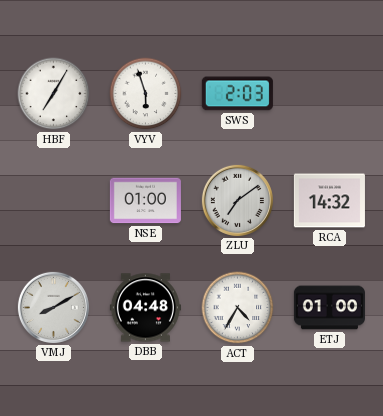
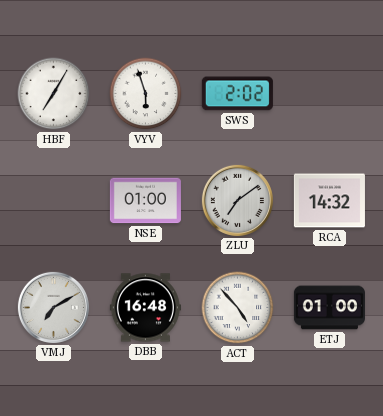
SWS: 2:03 -> 2:02
VMJ: 8:10 -> 7:10
DBB: 04:48 -> 16:48
ACT: 4:35 -> 4:53
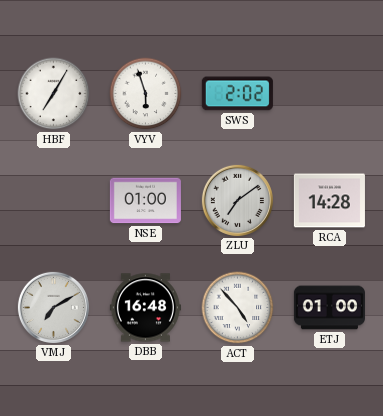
RCA: 14:32 -> 14:28
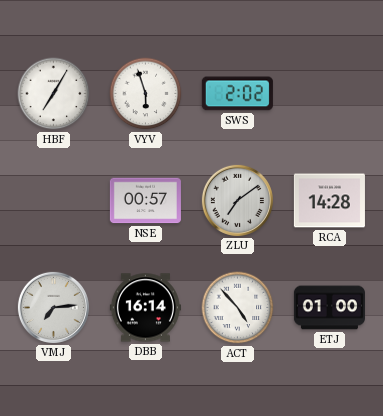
NSE: 01:00 -> 00:57
VMJ: 7:10 -> 7:14
DBB: 16:48 -> 16:14
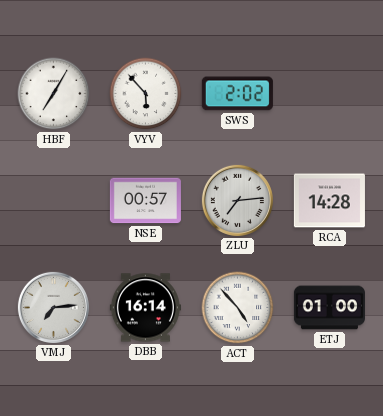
VYV: 5:57 -> 5:53
ZLU: 7:09 -> 7:14
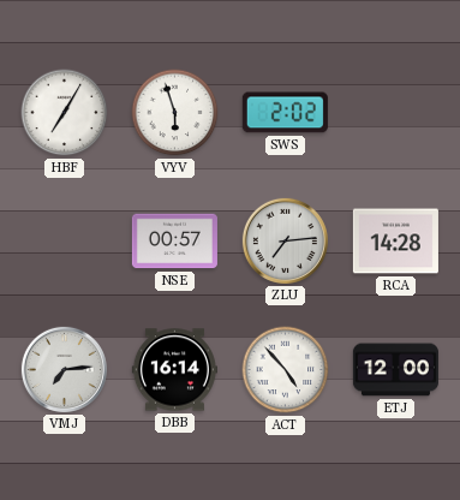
VYV: 5:53 -> 5:57
ETJ: 01:00 -> 12:00
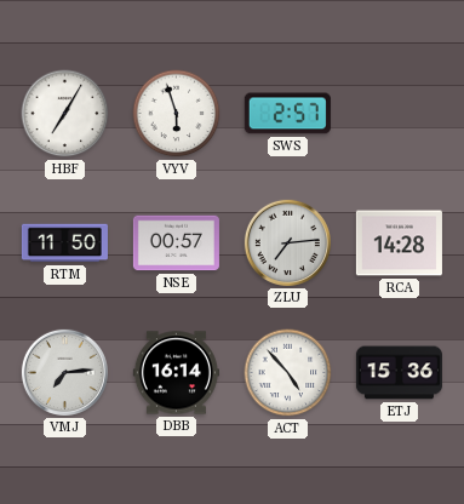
SWS: 2:02 -> 2:57
RTM: none -> 11:50
ETJ: 12:00 -> 15:36
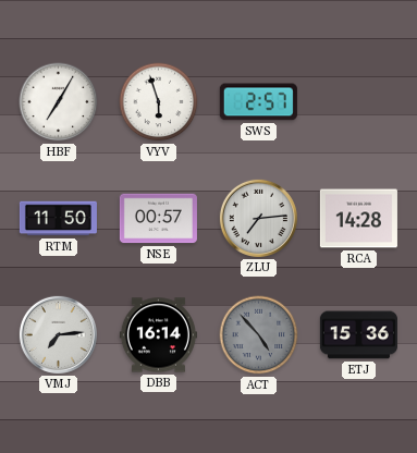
ACT dial: white -> grey
